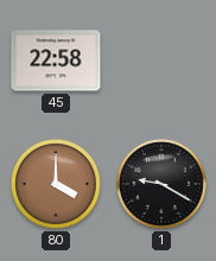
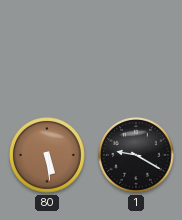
45: 22:58 -> none
80: 4:00 -> 5:29
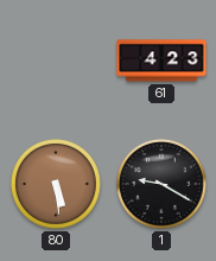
61: none -> 4:23
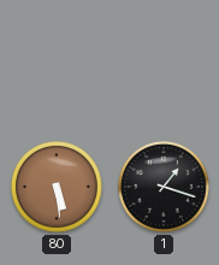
61: 4:23 -> none
1: 9:20 -> 1:18
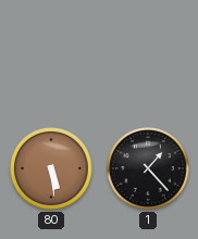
1: 1:18 -> 1:23
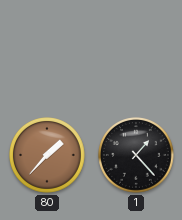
80: 5:29 -> 1:37
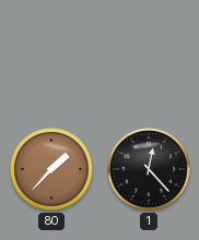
1: 1:23 -> 12:23
